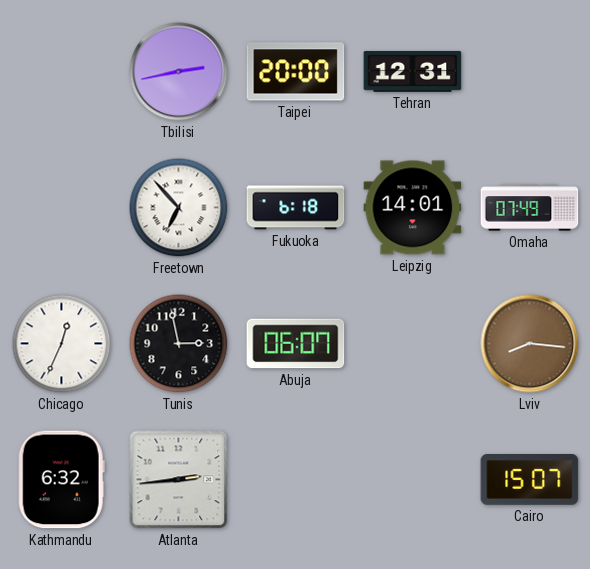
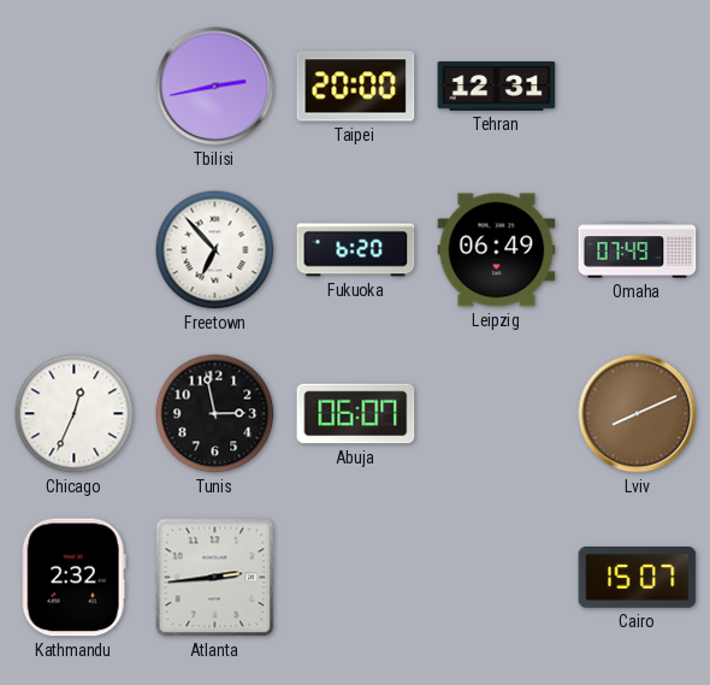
Fukuoka: 6:18 -> 6:20
Leipzig: 14:01 -> 06:49
Lviv: 8:16 -> 8:11
Kathmandu: 6:32 -> 2:32
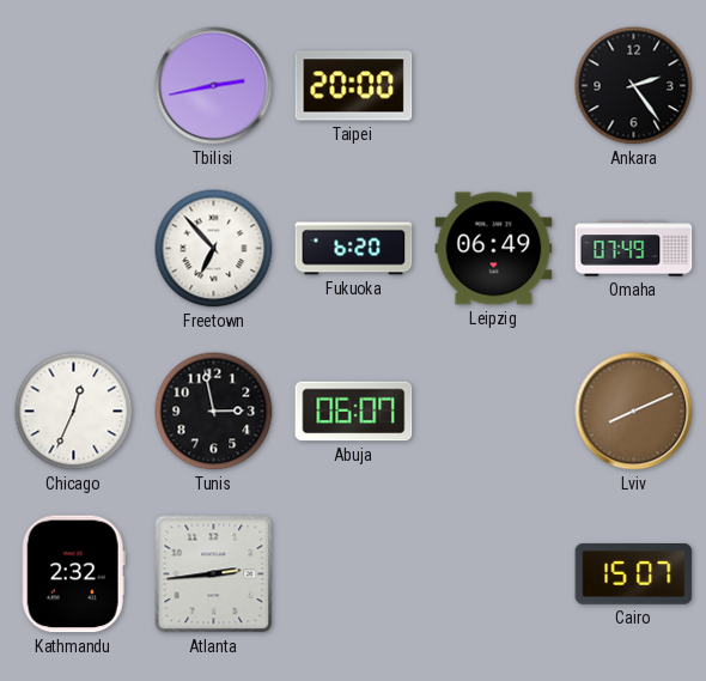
Tehran: 12:31 -> none
Ankara: none -> 2:24
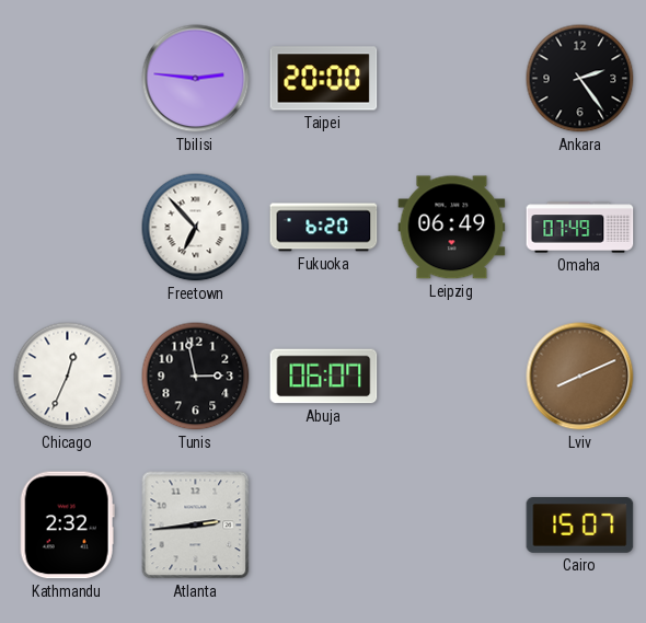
Tbilisi: 2:43 -> 2:46
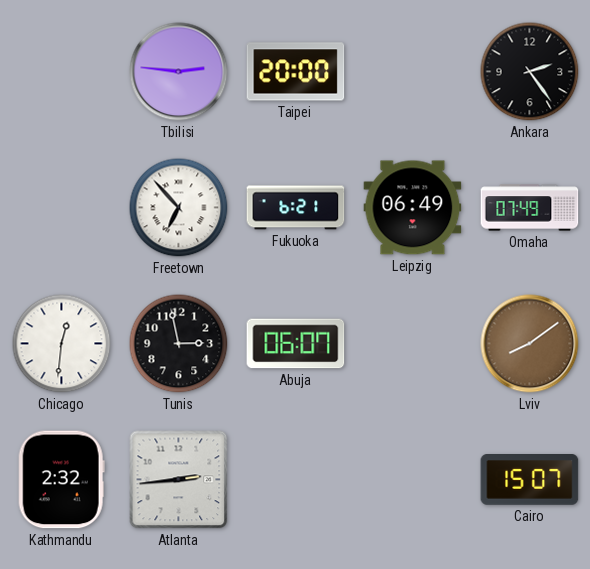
Fukuoka: 6:20 -> 6:21
Chicago: 12:34 -> 12:31
Lviv: 8:11 -> 8:09
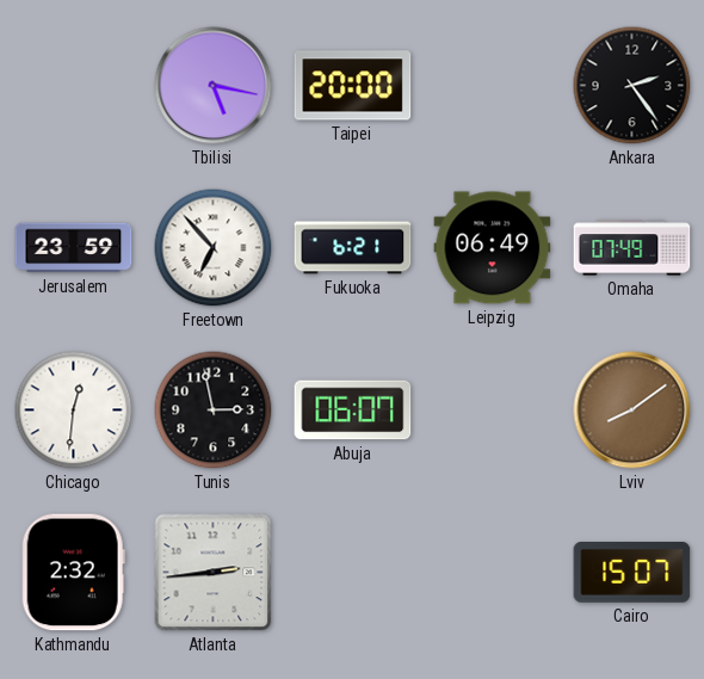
Tbilisi: 2:46 -> 5:17
Jerusalem: none -> 23:59
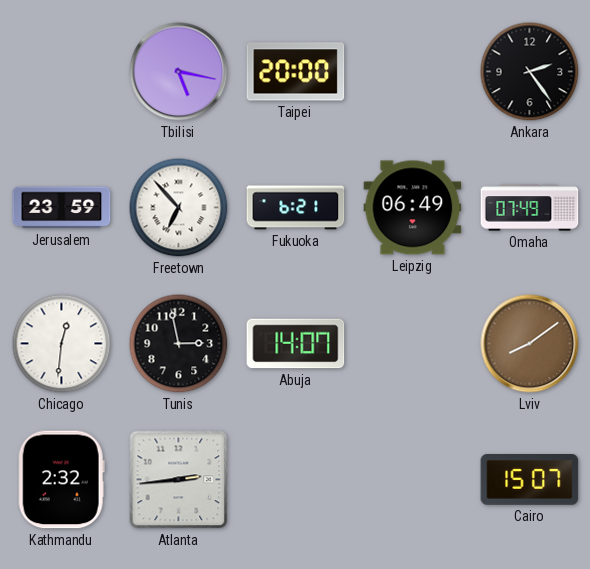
Abuja: 06:07 -> 14:07
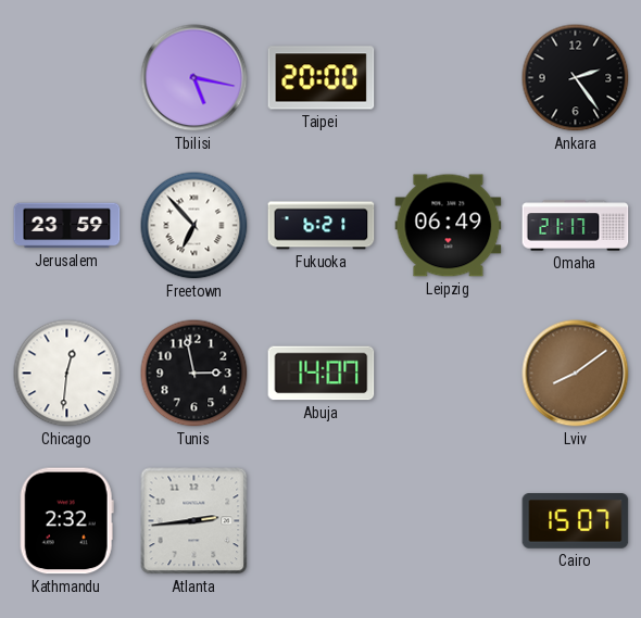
Omaha: 07:49 -> 21:17
